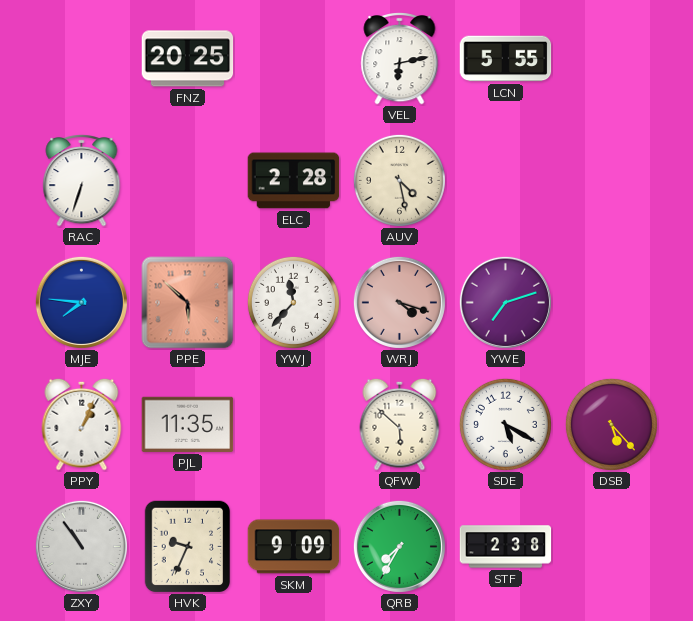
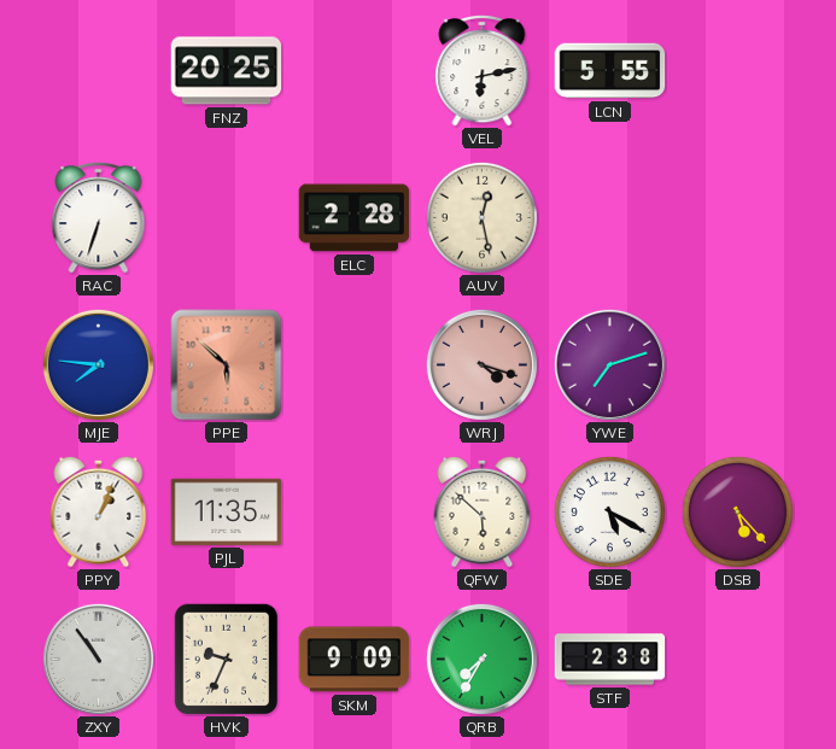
AUV: 4:28 -> 12:28
YWJ: 11:37 -> none
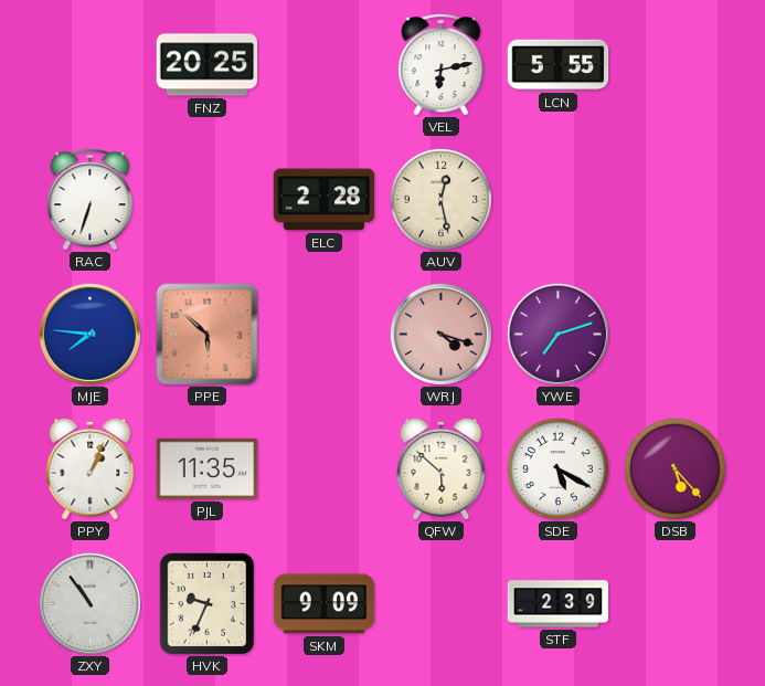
QRB: 7:35 -> none
STF: 2:38 -> 2:39
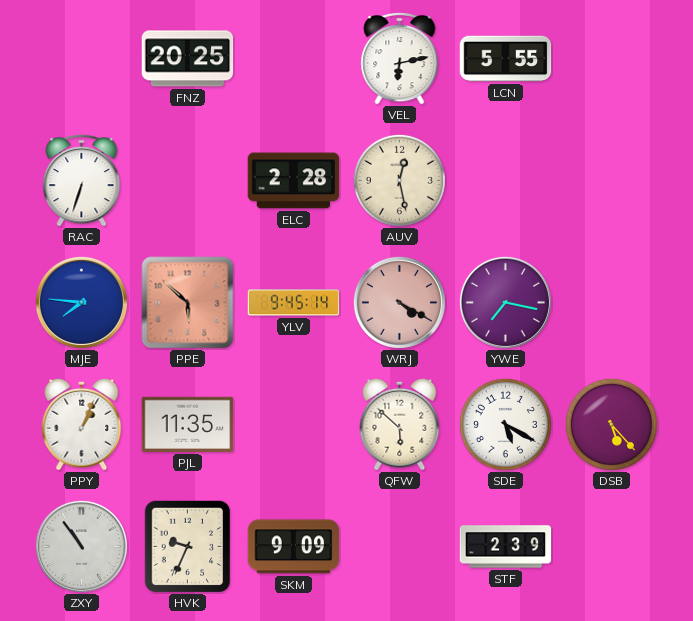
YLV: none -> 9:45
WRJ: 4:18 -> 4:20
YWE: 7:12 -> 7:17
